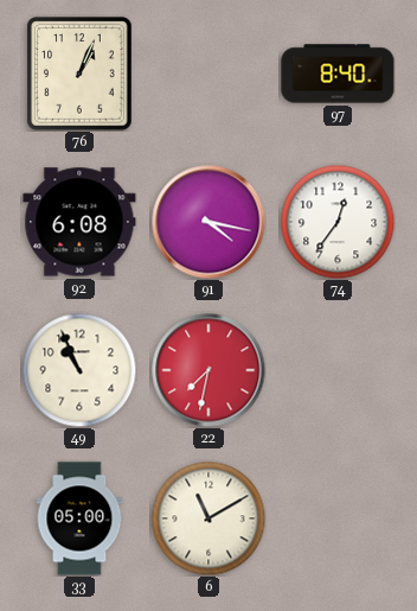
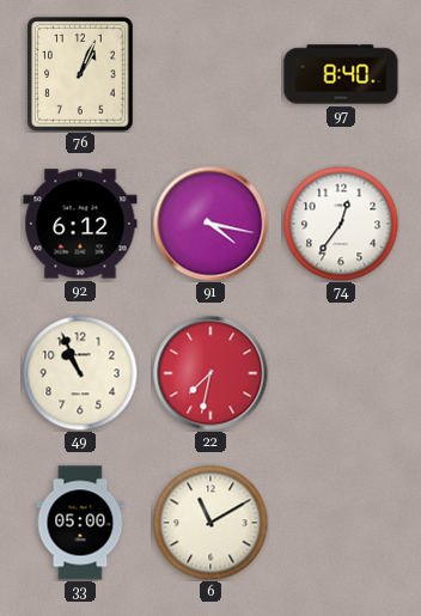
92: 6:08 -> 6:12
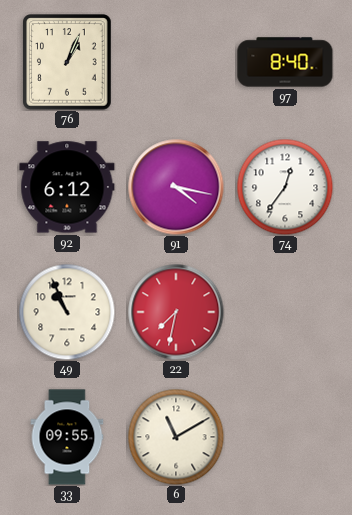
33: 05:00 -> 09:55
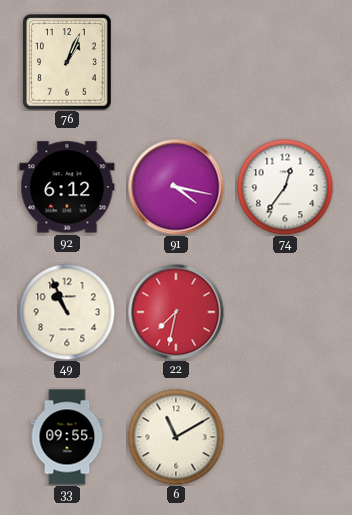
97: 8:40 -> none
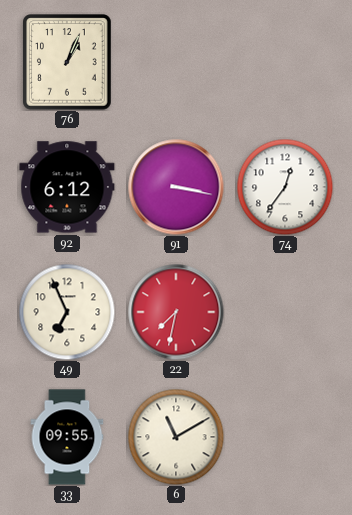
91: 4:17 -> 3:17
49: 10:56 -> 6:56
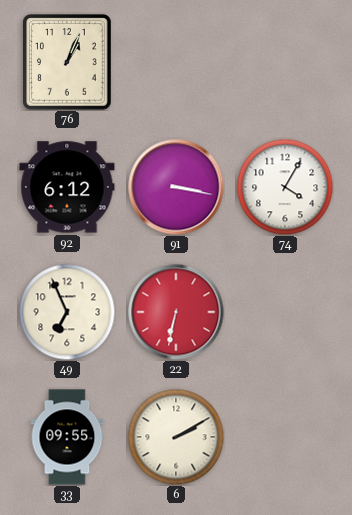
74: 12:36 -> 4:05
22: 7:32 -> 6:32
6: 11:10 -> 2:10
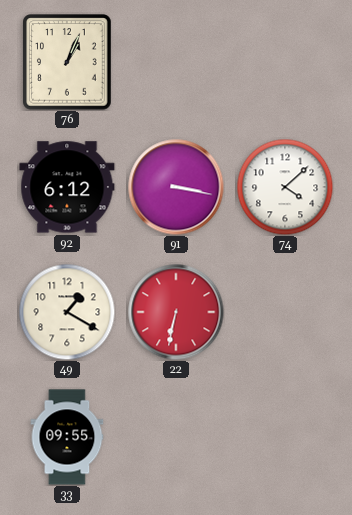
74: 4:05 -> 4:08
49: 6:56 -> 1:20
6: 2:10 -> none
